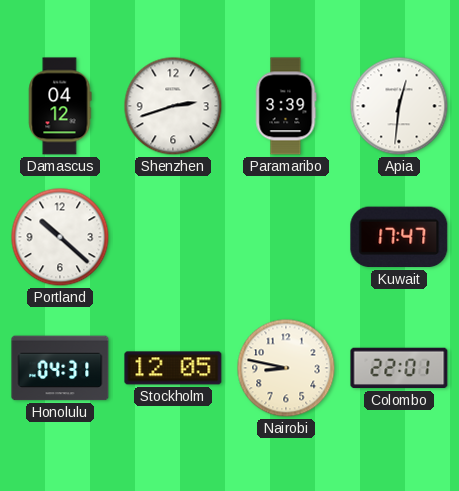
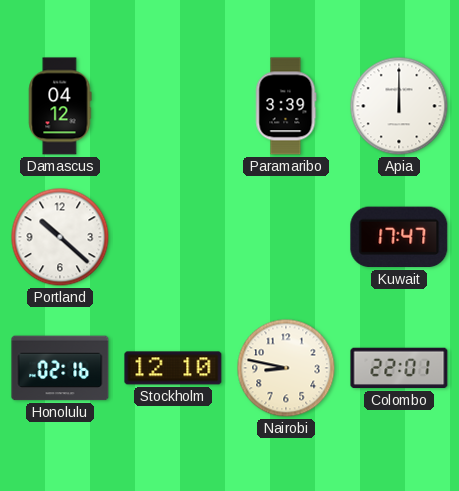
Shenzhen: 2:42 -> none
Apia: 12:31 -> 12:00
Honolulu: 04:31 -> 02:16
Stockholm: 12:05 -> 12:10
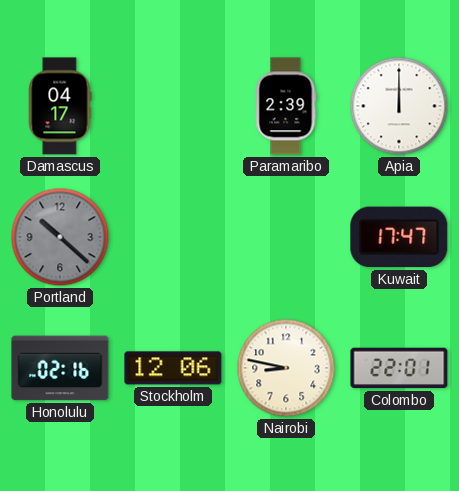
Damascus: 04:12 -> 04:17
Paramaribo: 3:39 -> 2:39
Portland dial: white -> grey
Stockholm: 12:10 -> 12:06
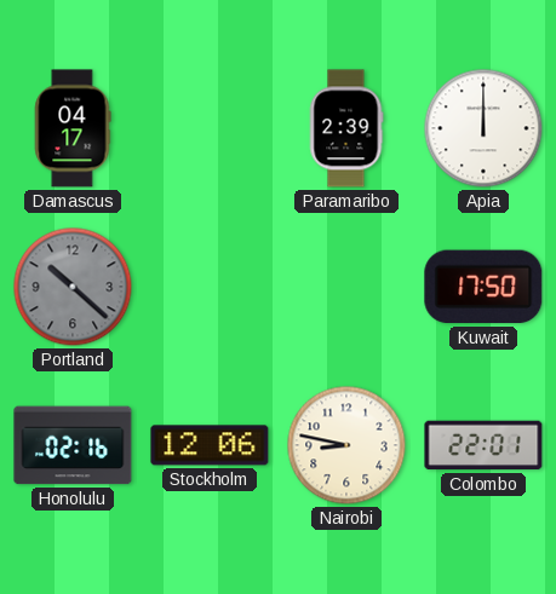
Kuwait: 17:47 -> 17:50
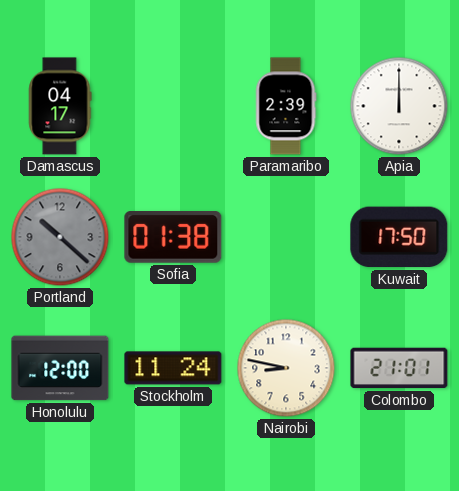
Sofia: none -> 01:38
Honolulu: 02:16 -> 12:00
Stockholm: 12:06 -> 11:24
Colombo: 22:01 -> 21:01
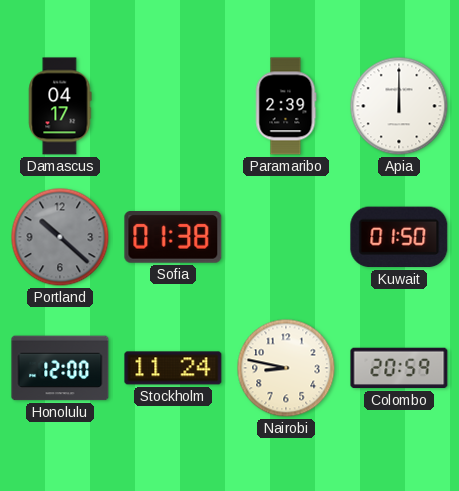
Kuwait: 17:50 -> 01:50
Colombo: 21:01 -> 20:59
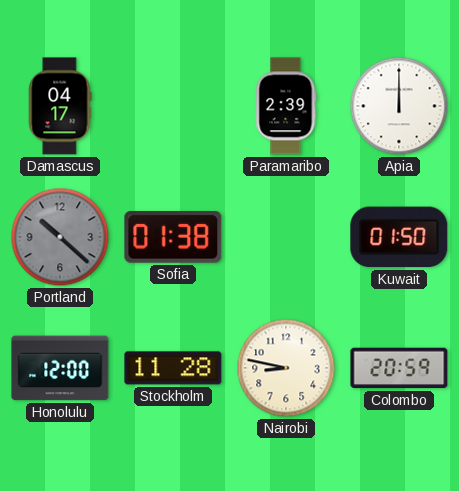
Stockholm: 11:24 -> 11:28
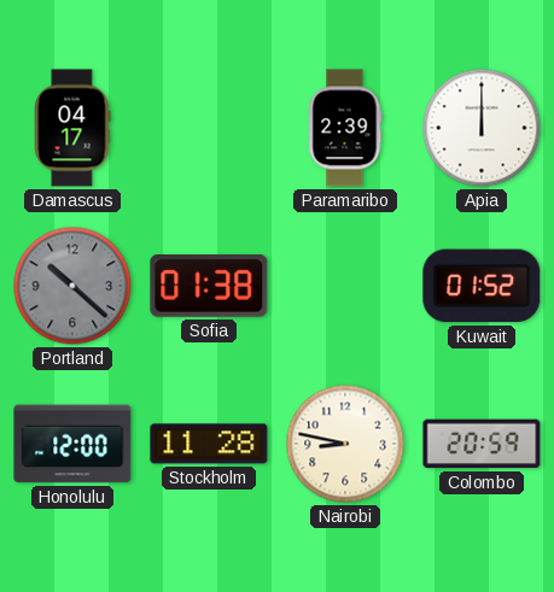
Kuwait: 01:50 -> 01:52
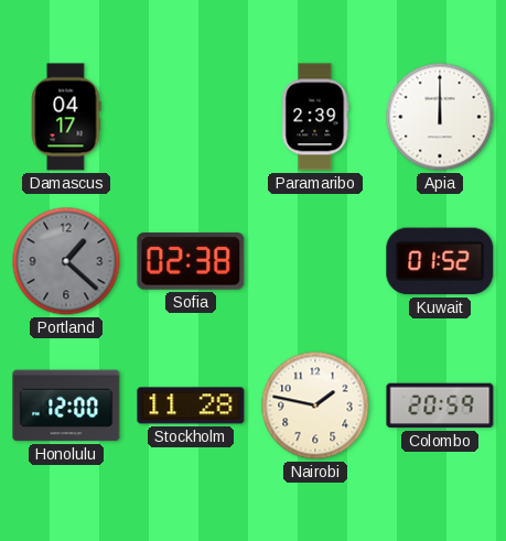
Portland: 10:22 -> 1:22
Sofia: 01:38 -> 02:38
Nairobi: 8:47 -> 1:47
